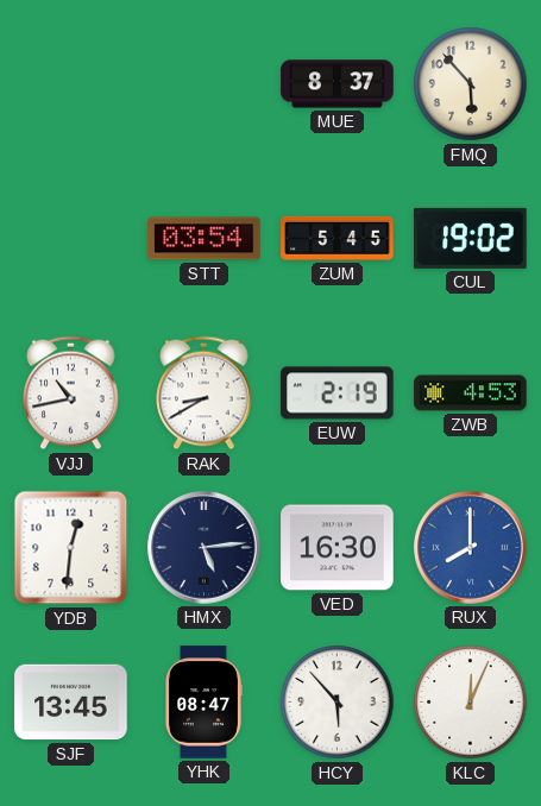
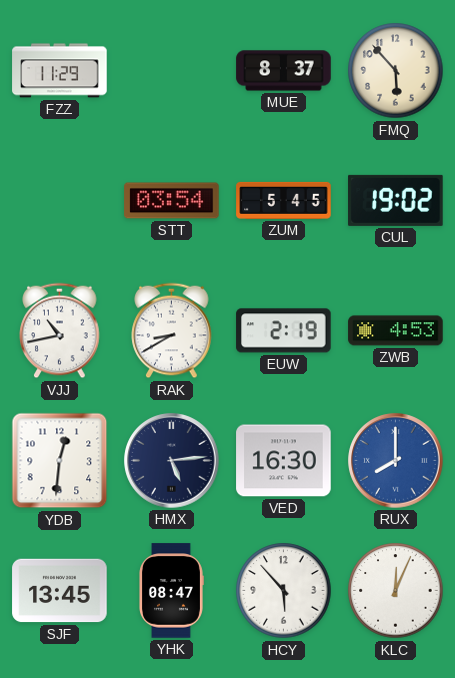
FZZ: none -> 11:29
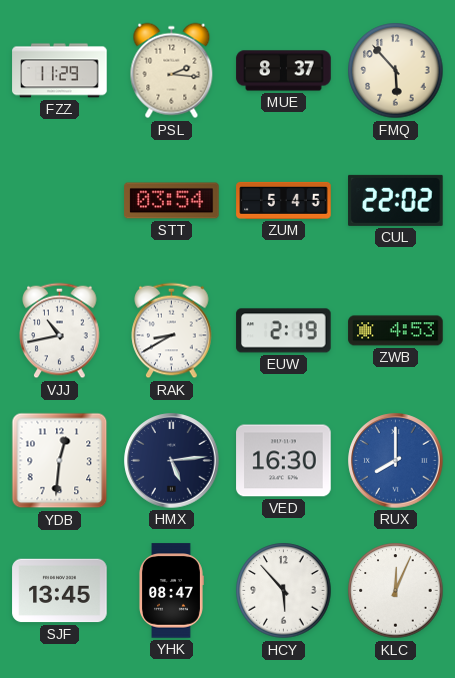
PSL: none -> 2:16
CUL: 19:02 -> 22:02
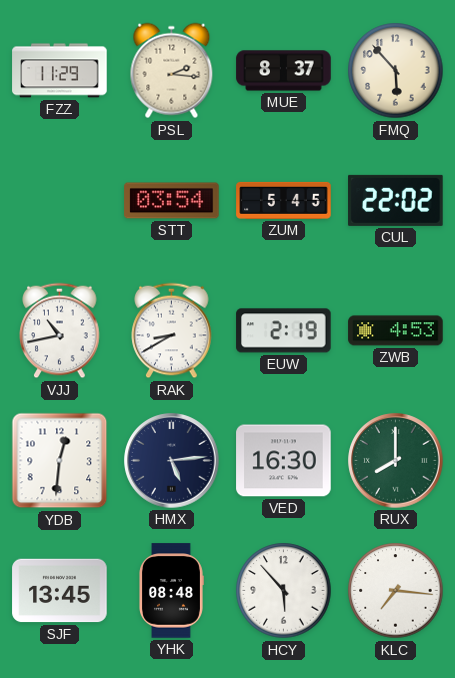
RUX dial: blue -> green
YHK: 08:47 -> 08:48
KLC: 12:04 -> 7:16
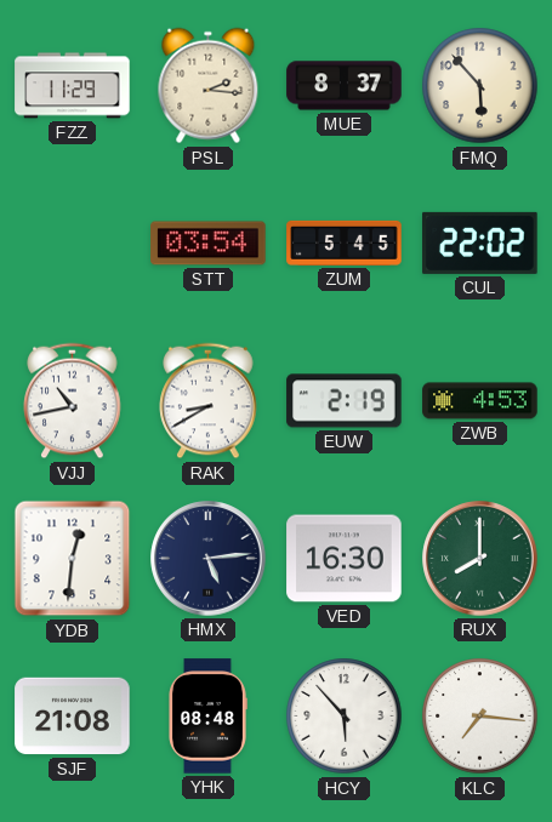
SJF: 13:45 -> 21:08
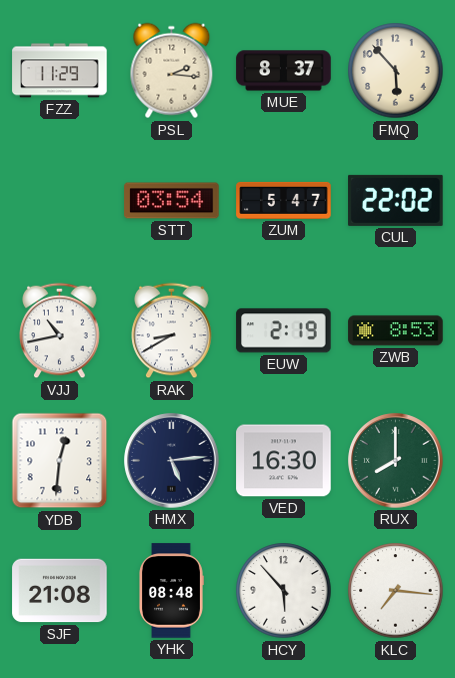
ZUM: 5:45 -> 5:47
ZWB: 4:53 -> 8:53
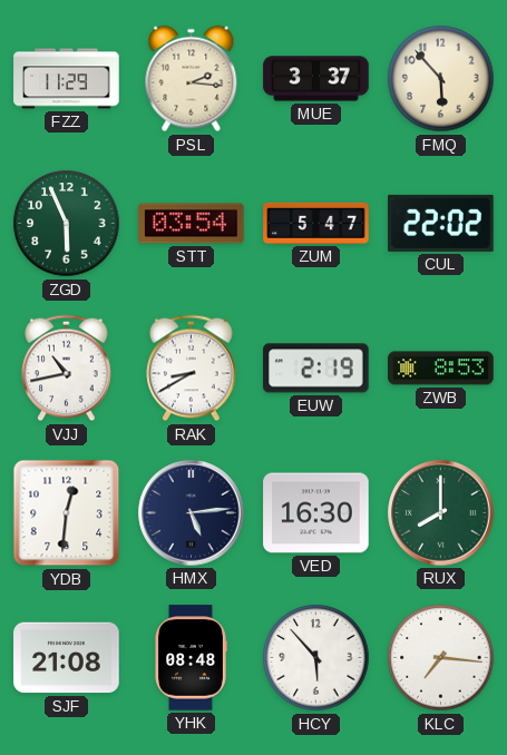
MUE: 8:37 -> 3:37
ZGD: none -> 5:56
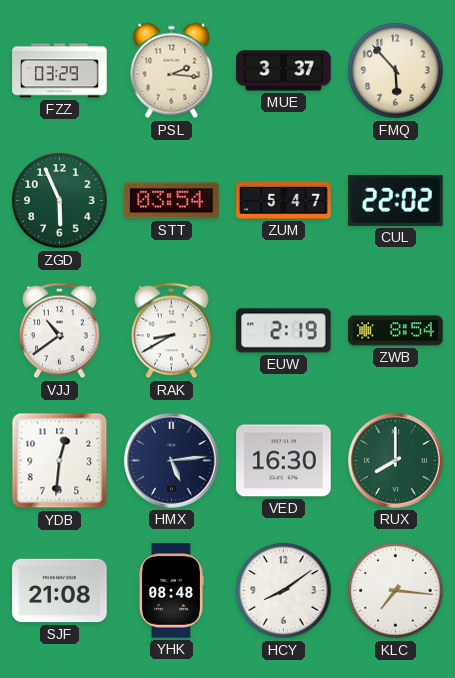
FZZ: 11:29 -> 03:29
VJJ: 10:43 -> 10:39
ZWB: 8:53 -> 8:54
HCY: 5:53 -> 8:09
